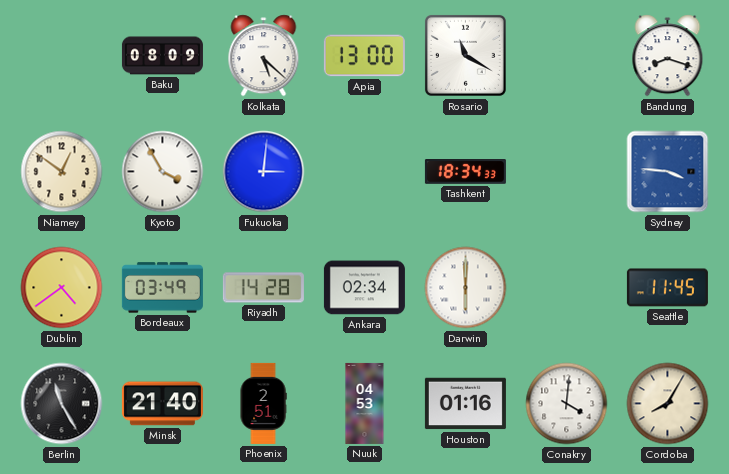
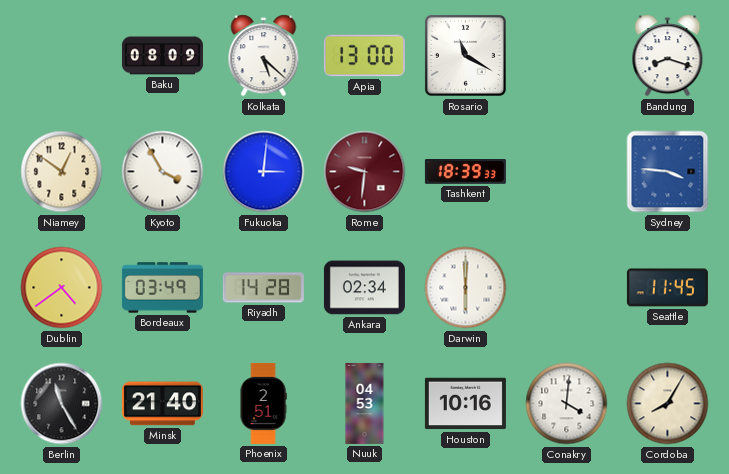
Rome: none -> 9:31
Tashkent: 18:34 -> 18:39
Houston: 01:16 -> 10:16
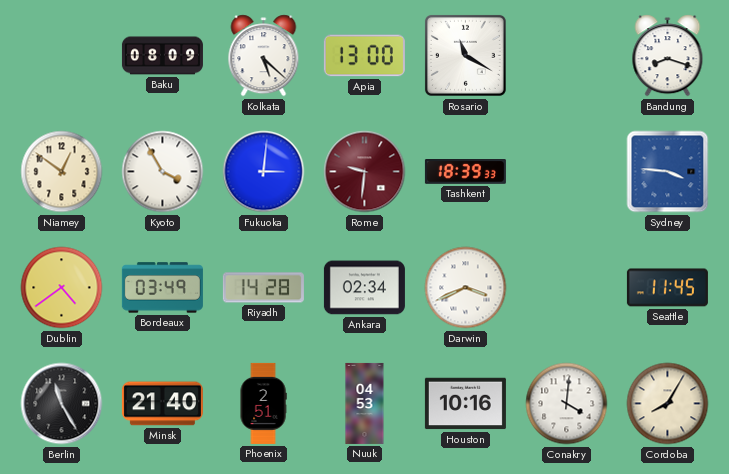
Darwin: 6:00 -> 3:41
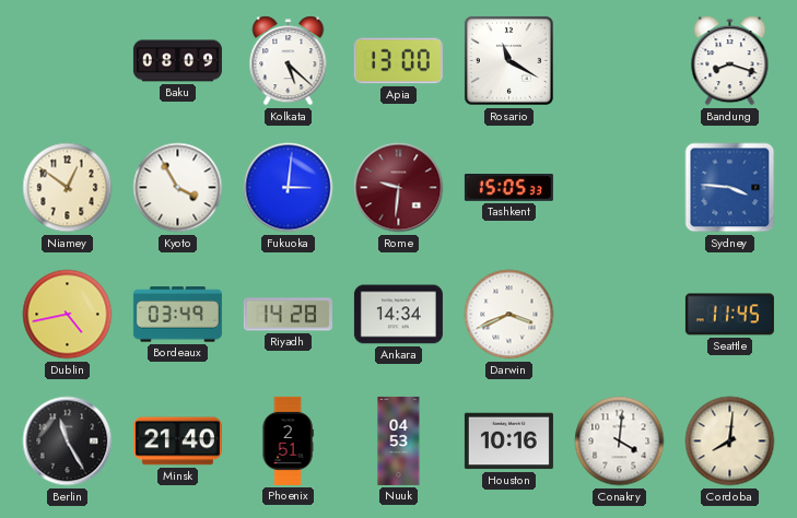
Tashkent: 18:39 -> 15:05
Dublin: 4:39 -> 4:43
Ankara: 02:34 -> 14:34
Cordoba: 8:05 -> 8:01
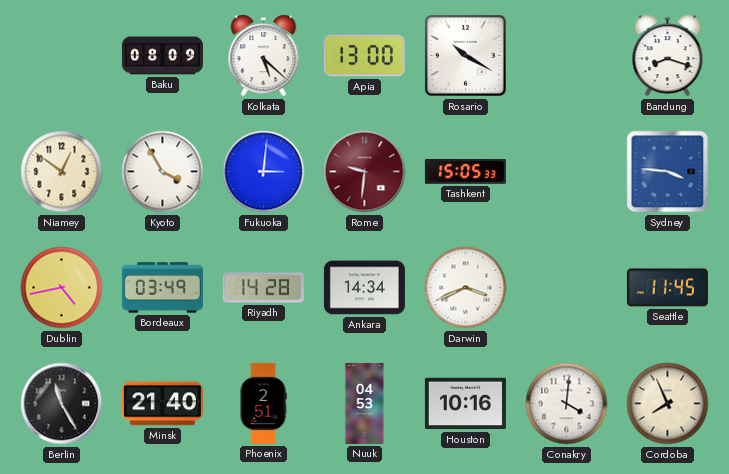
Rosario: 11:20 -> 10:20
Cordoba: 8:01 -> 7:56
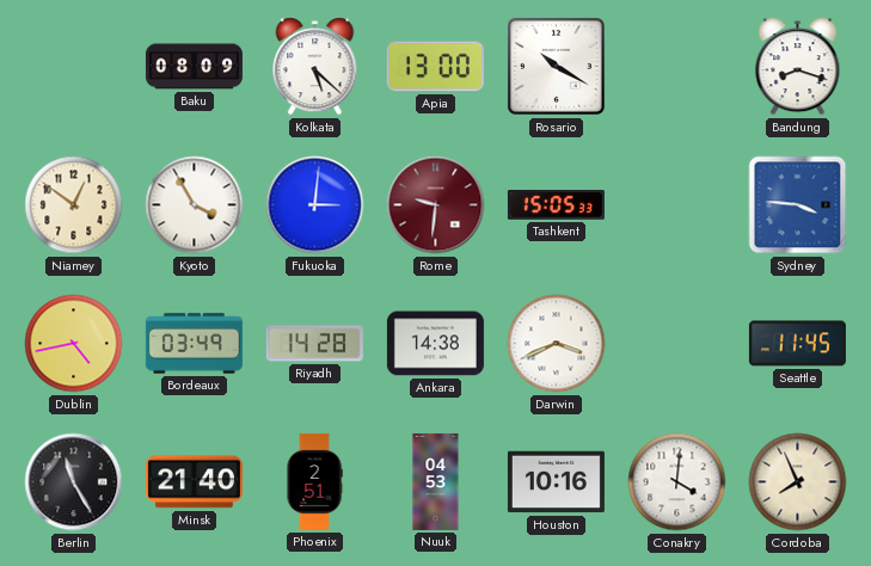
Ankara: 14:34 -> 14:38
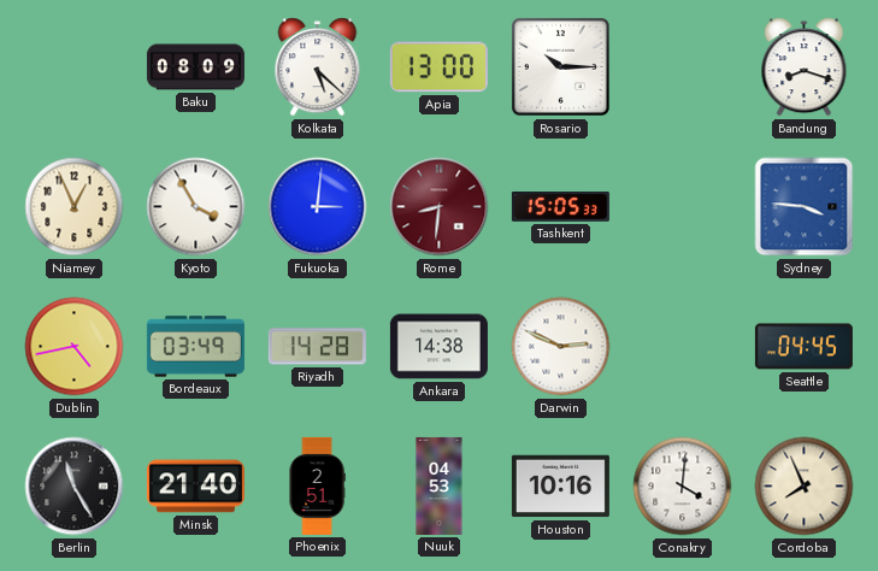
Rosario: 10:20 -> 10:15
Niamey: 12:51 -> 12:56
Rome: 9:31 -> 8:31
Darwin: 3:41 -> 2:49
Seattle: 11:45 -> 04:45
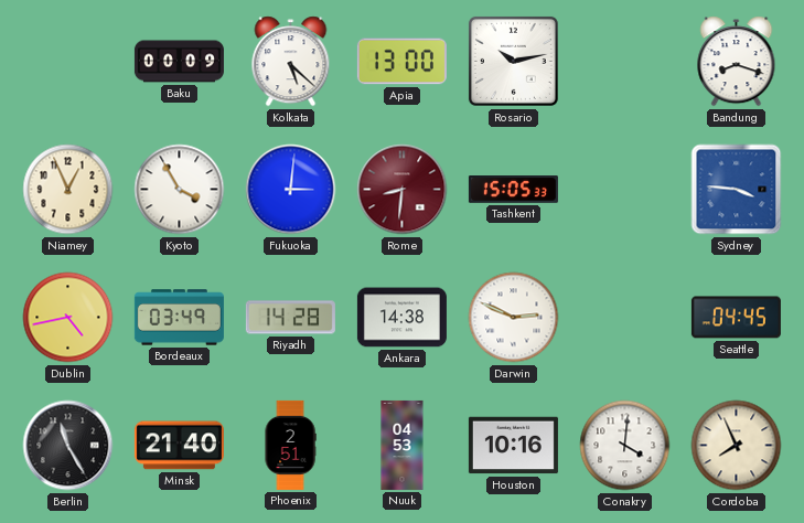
Baku: 08:09 -> 00:09
Rosario: 10:15 -> 10:13
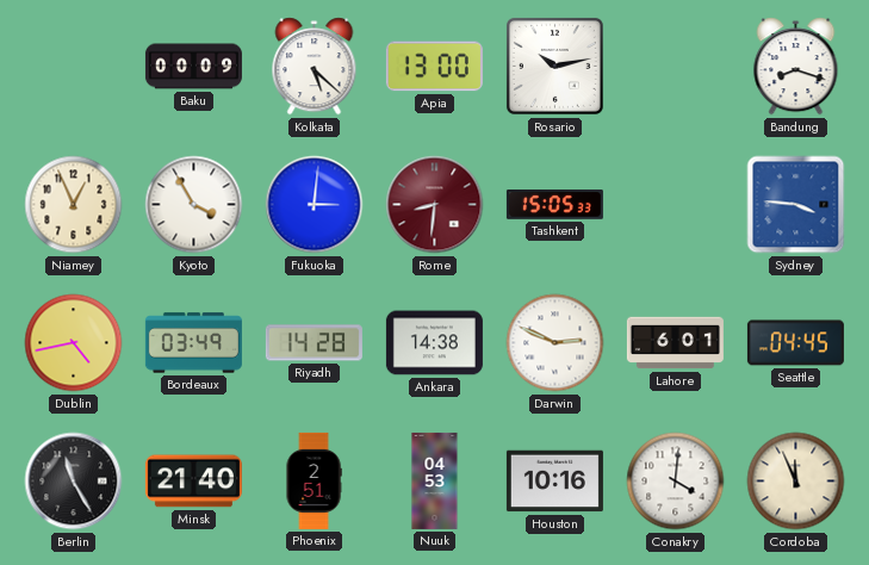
Lahore: none -> 6:01
Cordoba: 7:56 -> 11:56
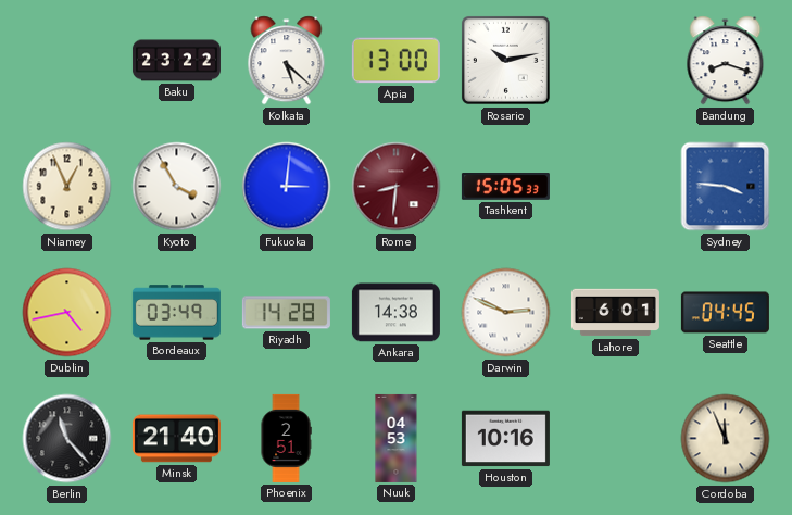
Baku: 00:09 -> 23:22
Berlin: 11:25 -> 11:23
Conakry: 4:01 -> none
